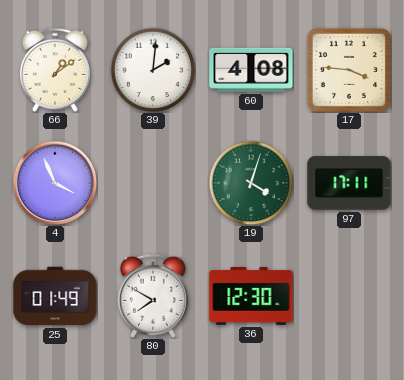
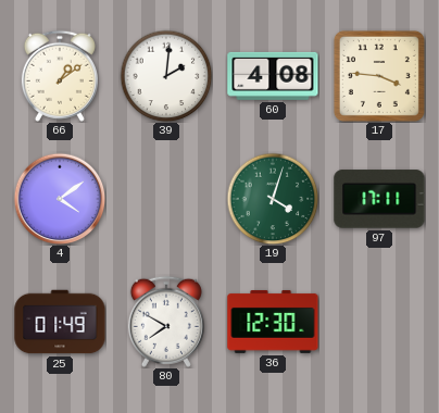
4: 3:56 -> 4:09
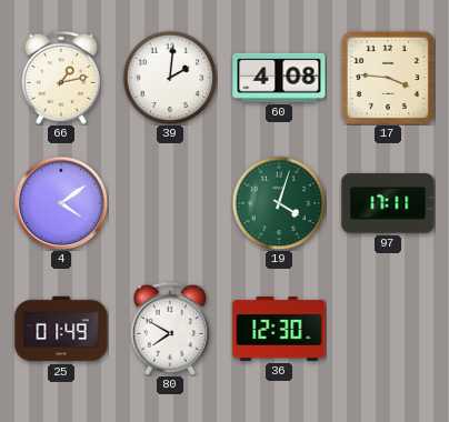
66: 1:09 -> 1:13
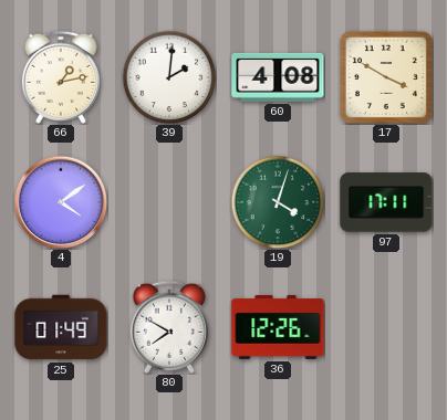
17: 3:46 -> 3:50
36: 12:30 -> 12:26
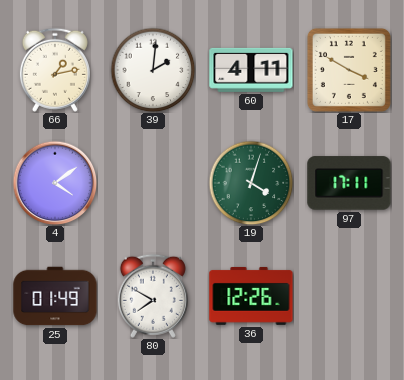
60: 4:08 -> 4:11
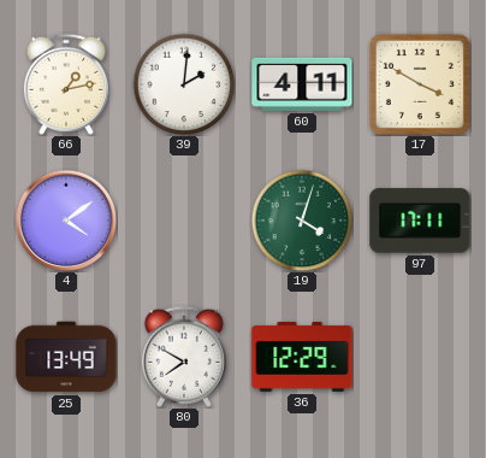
25: 01:49 -> 13:49
36: 12:26 -> 12:29
